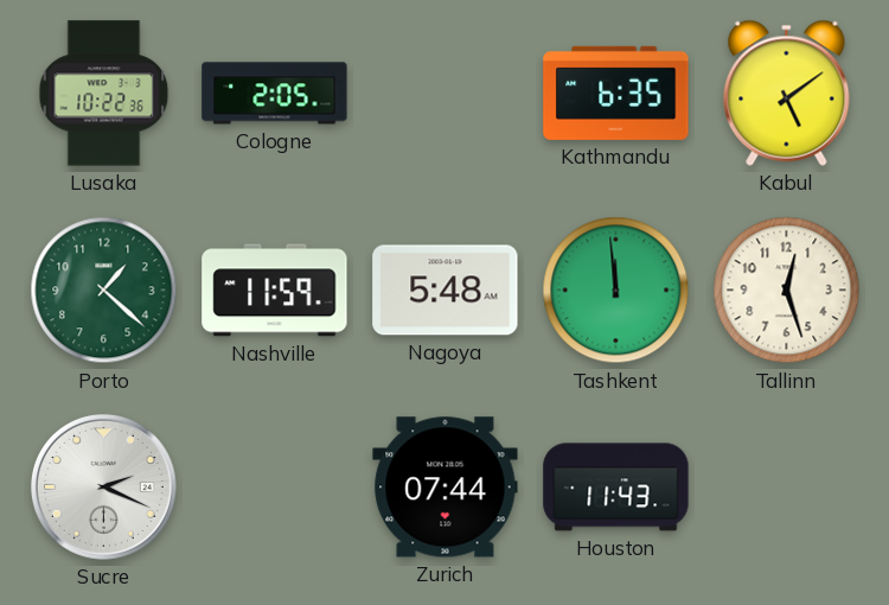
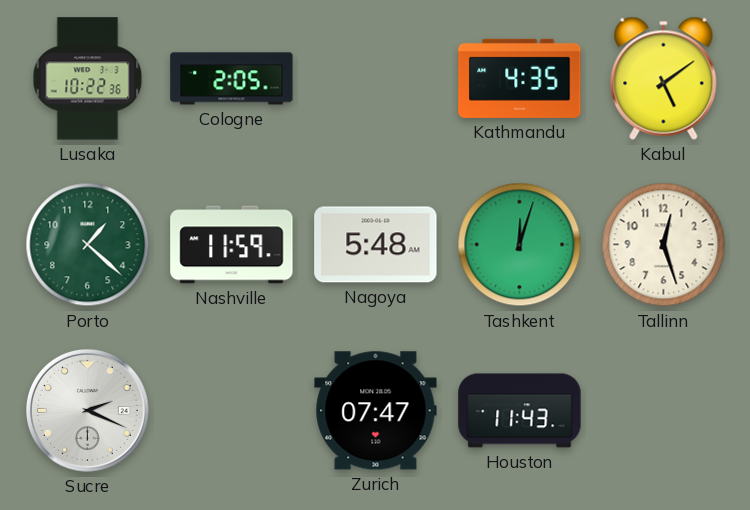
Kathmandu: 6:35 -> 4:35
Tashkent: 11:59 -> 12:03
Zurich: 07:44 -> 07:47
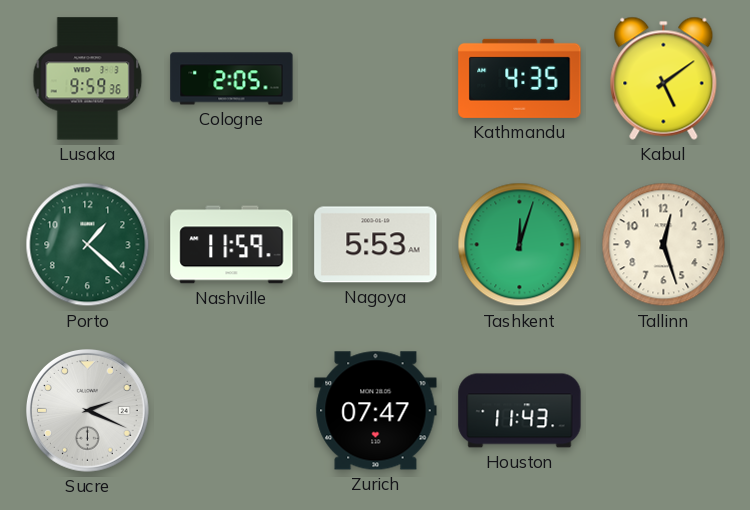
Lusaka: 10:22 -> 9:59
Nagoya: 5:48 -> 5:53
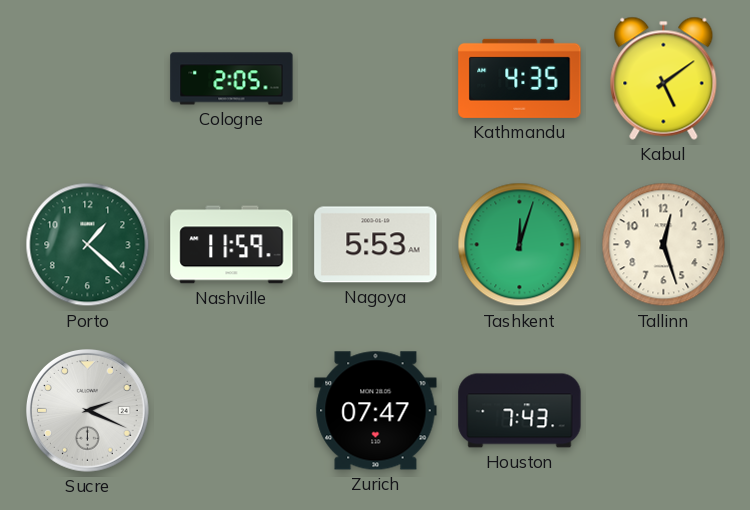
Lusaka: 9:59 -> none
Houston: 11:43 -> 7:43
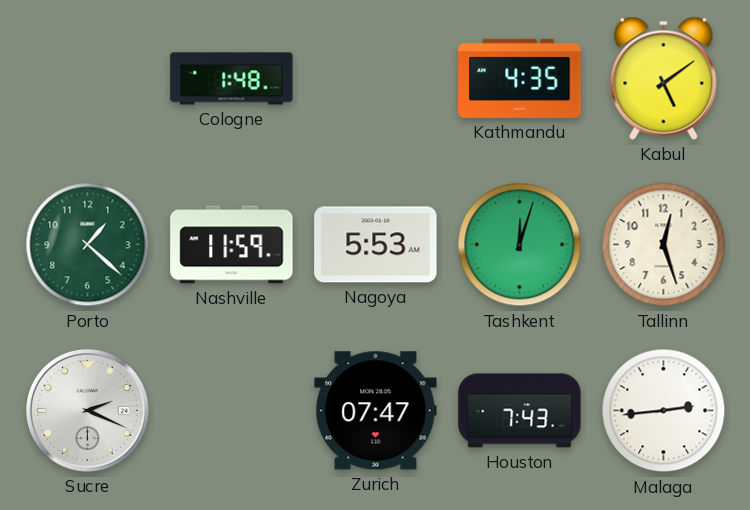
Cologne: 2:05 -> 1:48
Malaga: none -> 2:44
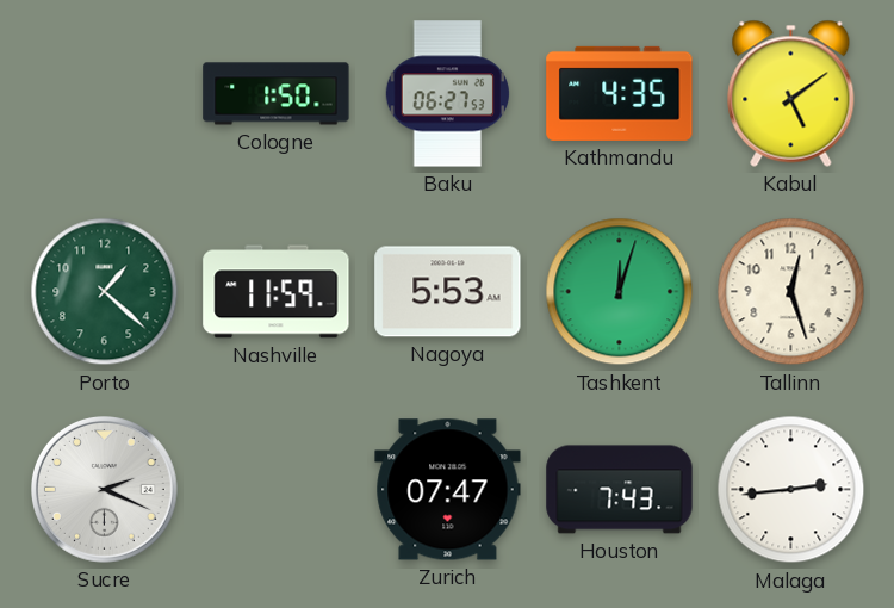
Cologne: 1:48 -> 1:50
Baku: none -> 06:27
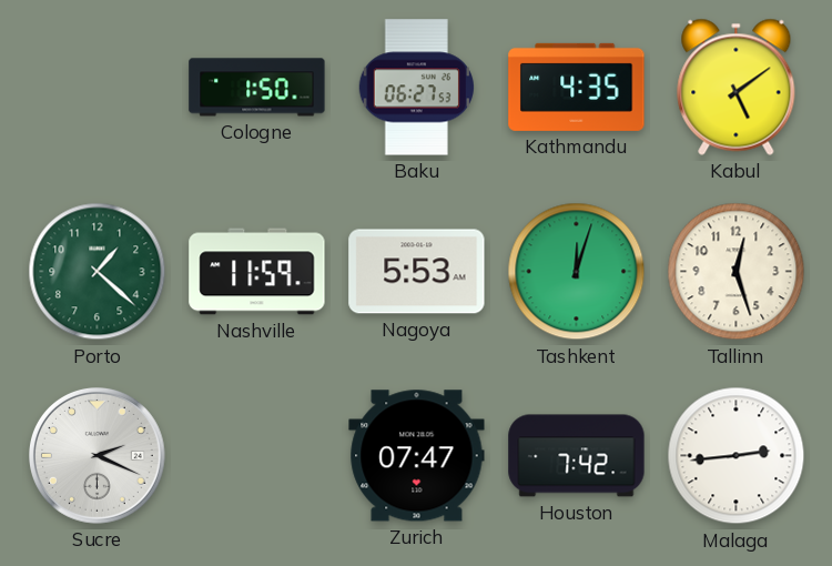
Houston: 7:43 -> 7:42
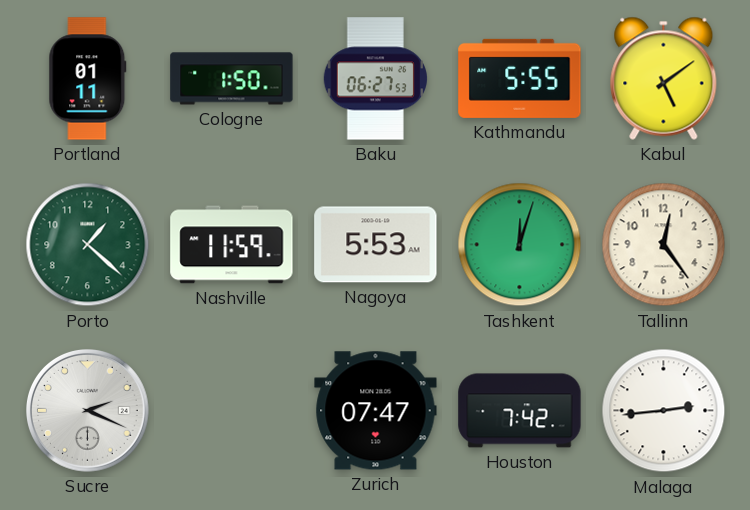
Portland: none -> 01:11
Kathmandu: 4:35 -> 5:55
Tallinn: 12:27 -> 12:24
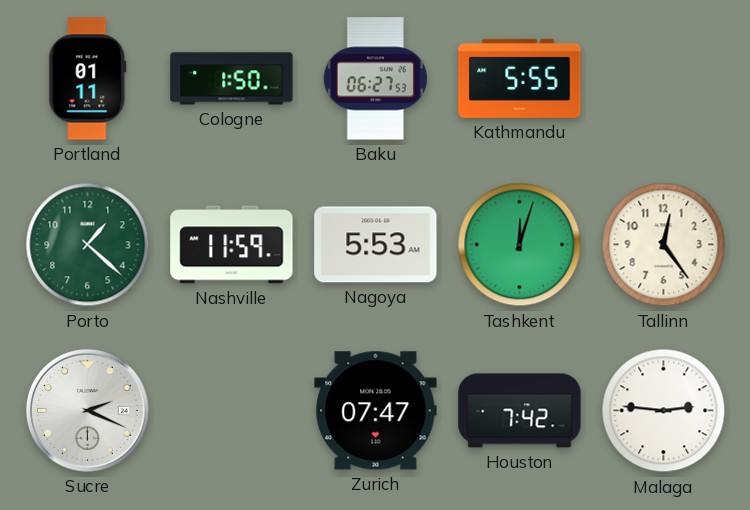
Kabul: 5:09 -> none
Malaga: 2:44 -> 2:46
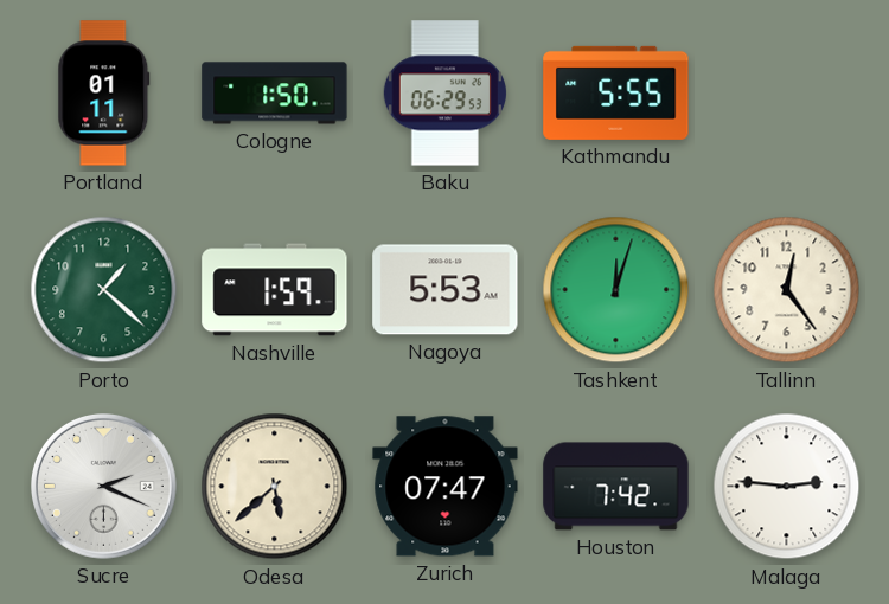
Baku: 06:27 -> 06:29
Nashville: 11:59 -> 1:59
Odesa: none -> 5:38
